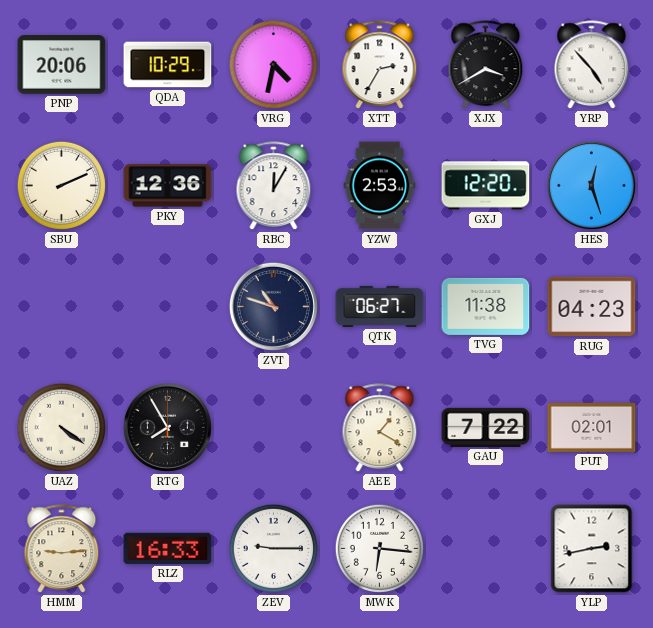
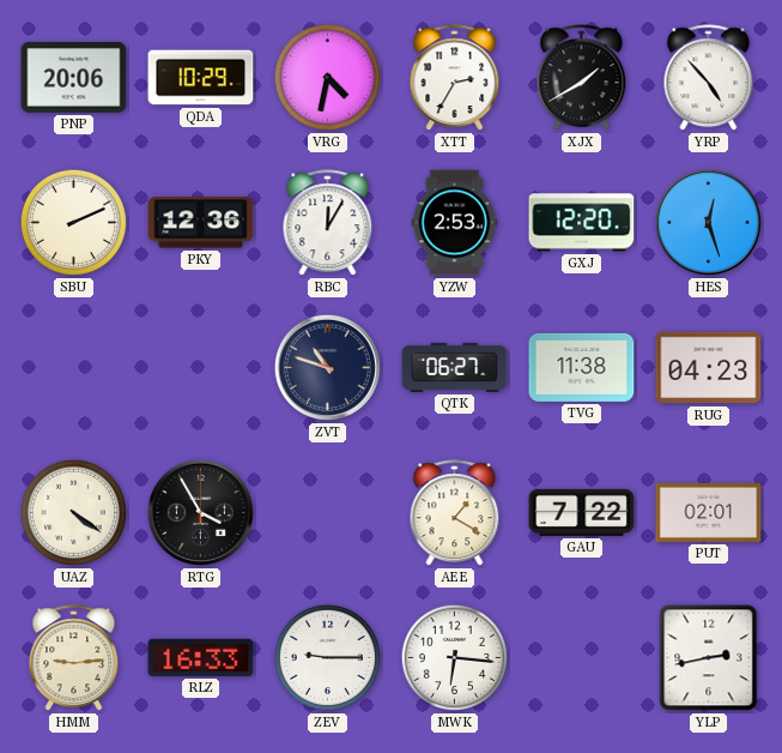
XJX: 3:40 -> 1:40
RTG: 7:55 -> 3:55
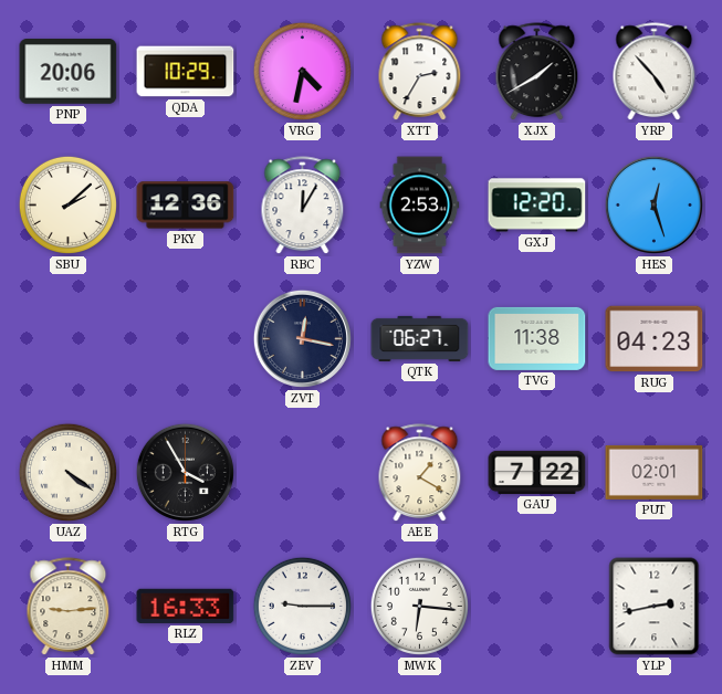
SBU: 2:11 -> 2:08
ZVT: 10:48 -> 12:17
